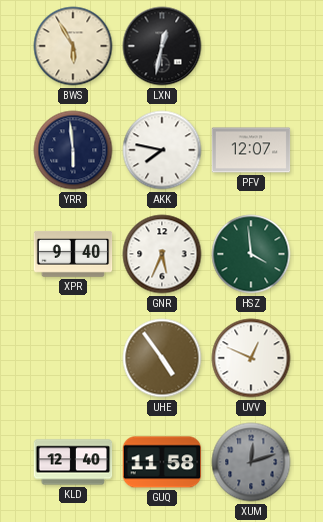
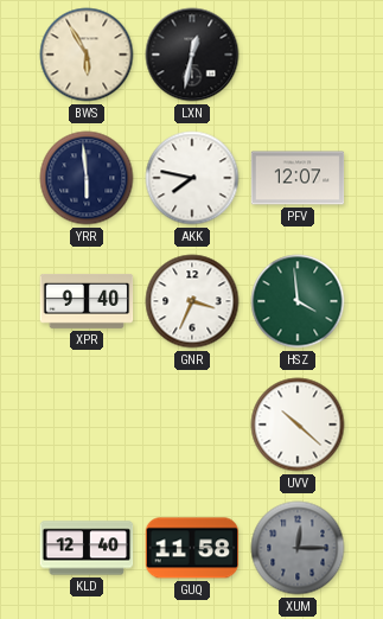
GNR: 5:34 -> 3:34
UHE: 4:54 -> none
UVV: 12:49 -> 10:22
XUM: 12:12 -> 12:15
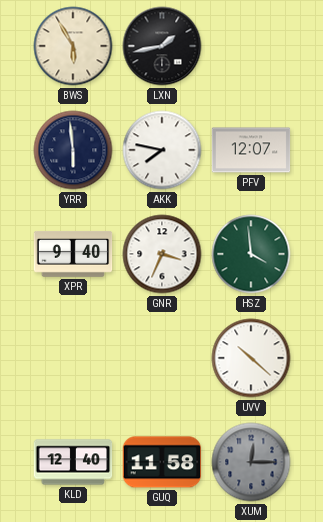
LXN: 12:32 -> 1:43
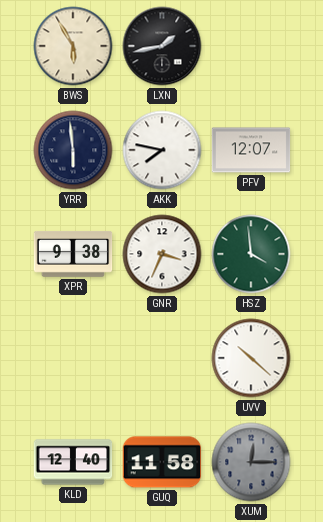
XPR: 9:40 -> 9:38
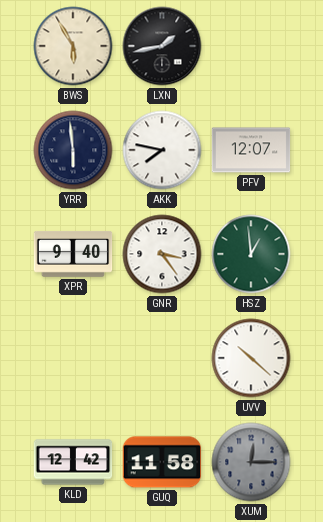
XPR: 9:38 -> 9:40
GNR: 3:34 -> 3:24
HSZ: 3:59 -> 12:59
KLD: 12:40 -> 12:42
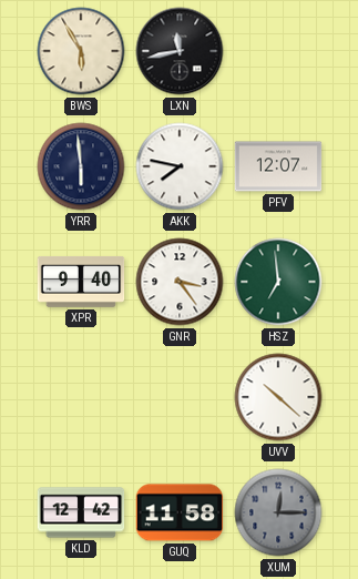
LXN: 1:43 -> 11:43
HSZ: 12:59 -> 6:59
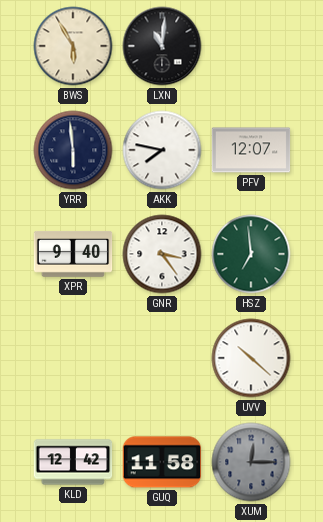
LXN: 11:43 -> 11:01
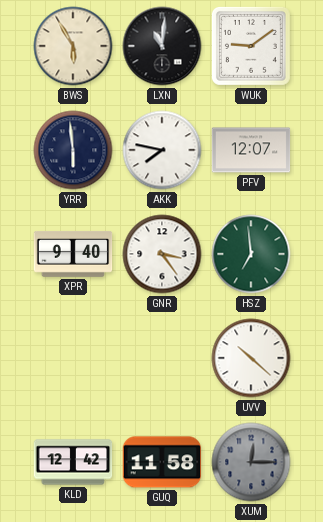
WUK: none -> 9:09
